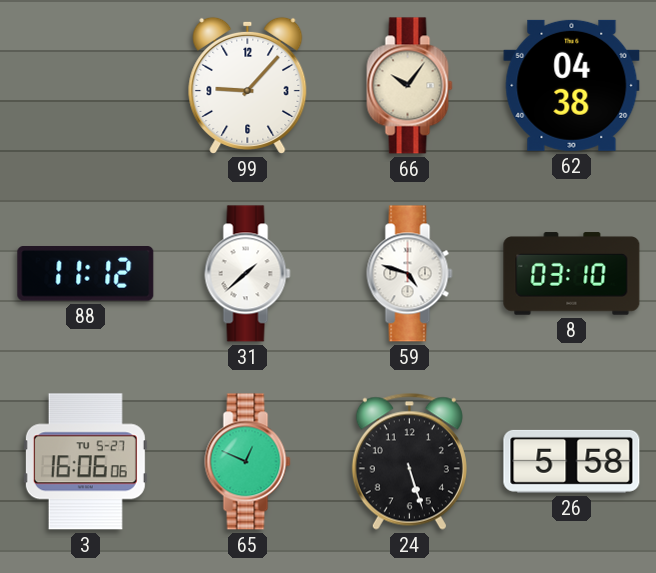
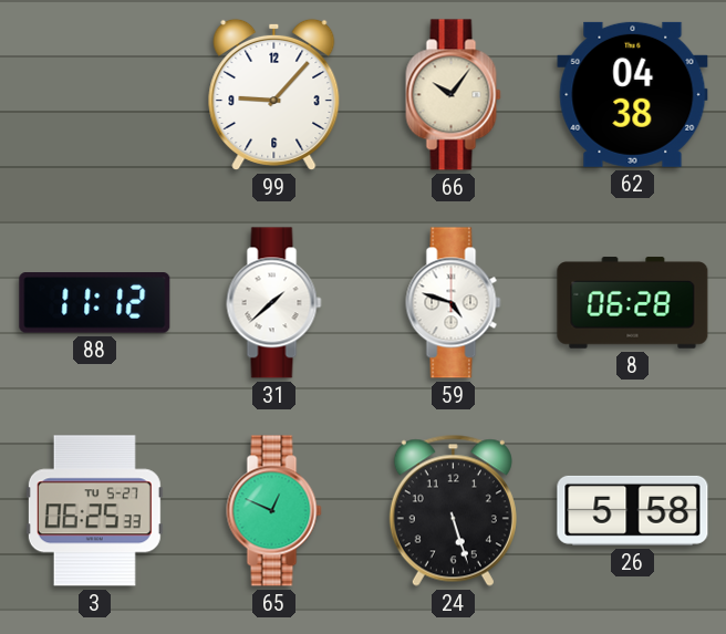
8: 03:10 -> 06:28
3: 16:06 -> 06:25
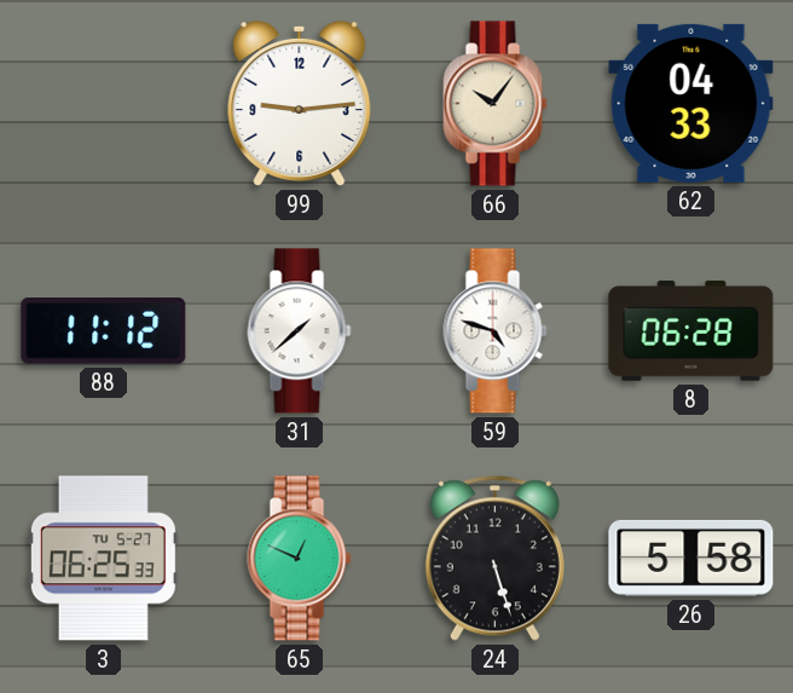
99: 9:07 -> 9:14
62: 04:38 -> 04:33
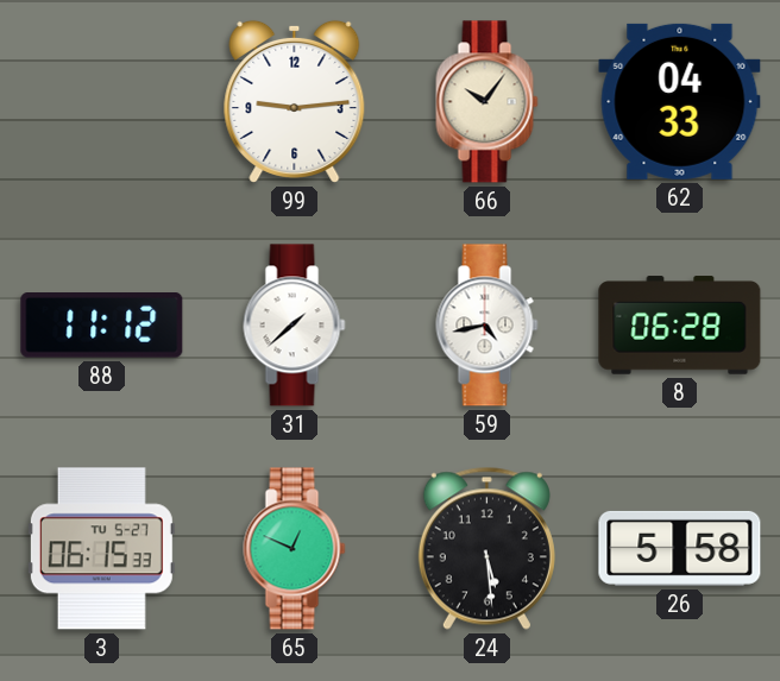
59: 4:48 -> 4:43
3: 06:25 -> 06:15
24: 5:27 -> 5:29
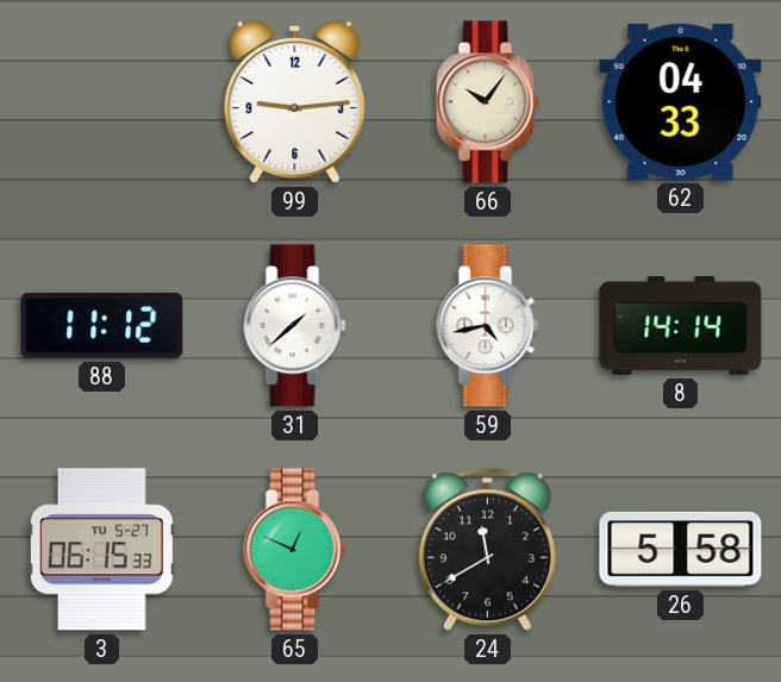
8: 06:28 -> 14:14
24: 5:29 -> 11:40
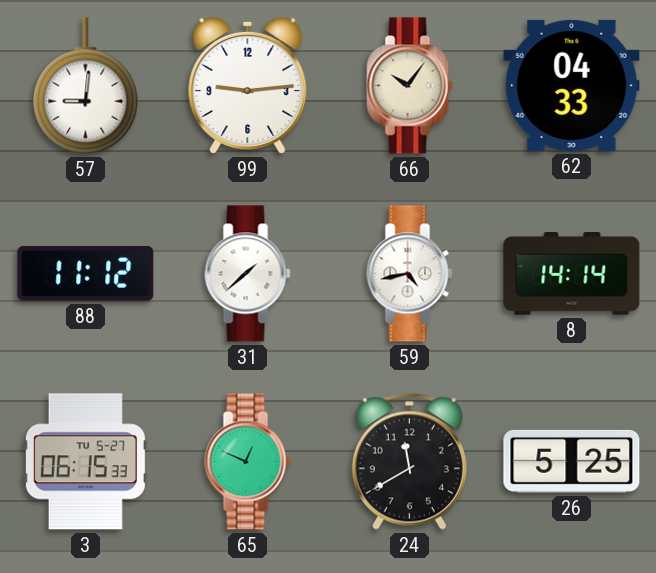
57: none -> 9:01
26: 5:58 -> 5:25
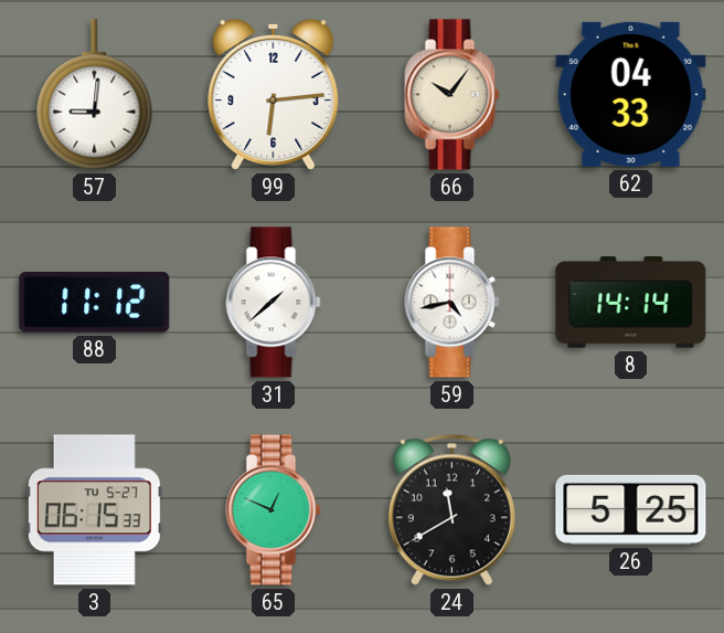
99: 9:14 -> 6:14
